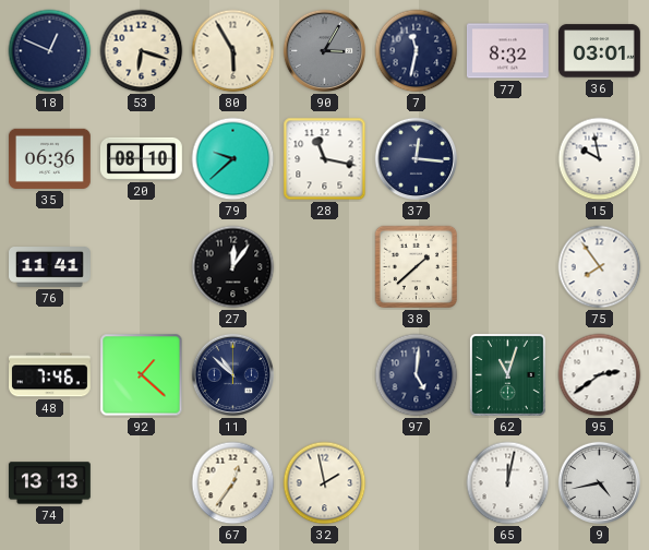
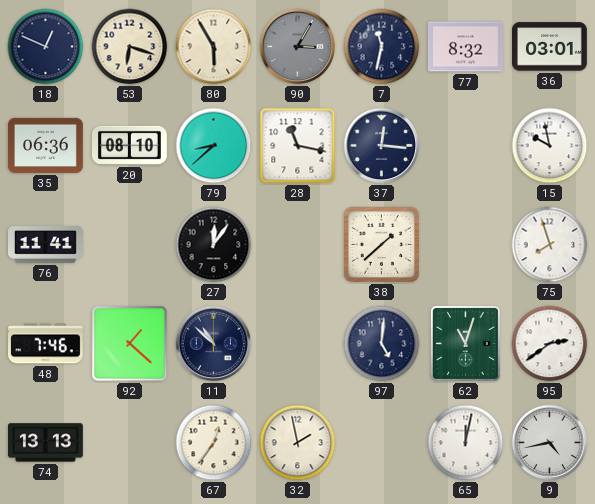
79: 9:38 -> 8:38
75: 7:54 -> 7:57
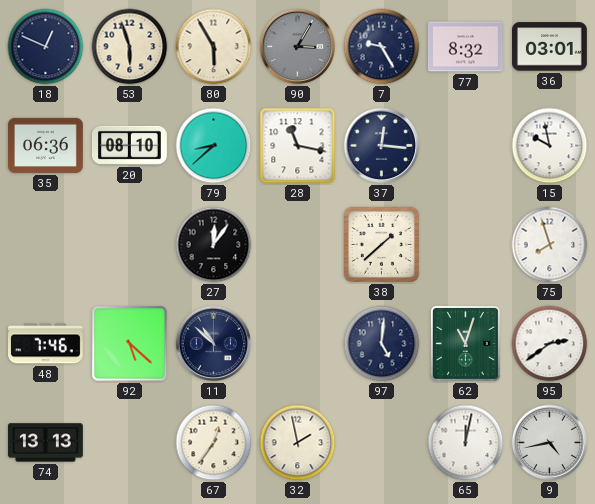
53: 6:18 -> 5:57
7: 11:32 -> 9:25
76: 11:41 -> none
92: 1:22 -> 5:22
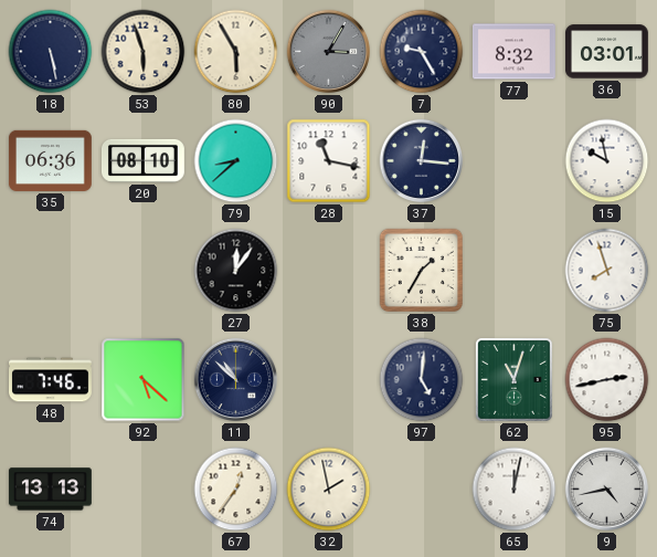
18: 12:49 -> 5:28
38: 1:38 -> 1:35
95: 2:39 -> 2:43
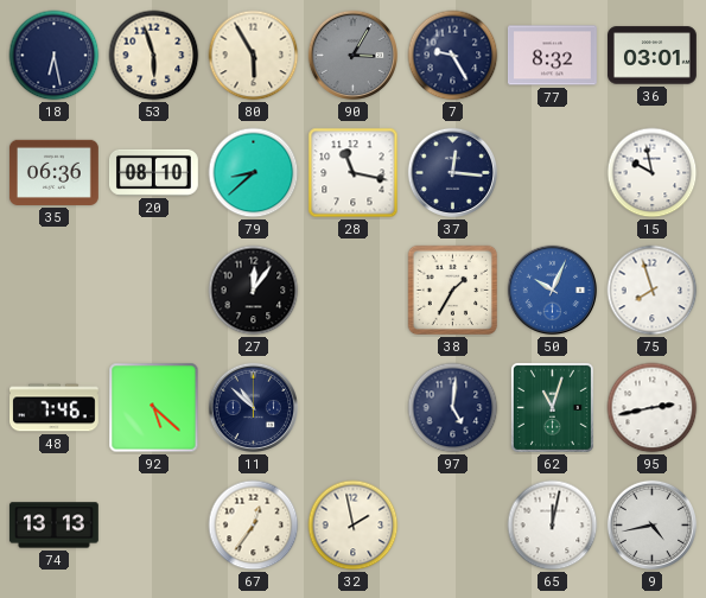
18: 5:28 -> 6:28
50: none -> 10:04
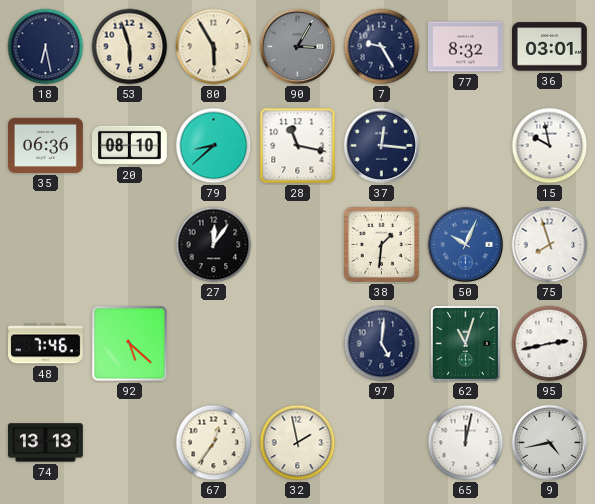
38: 1:35 -> 1:31
11: 10:52 -> none
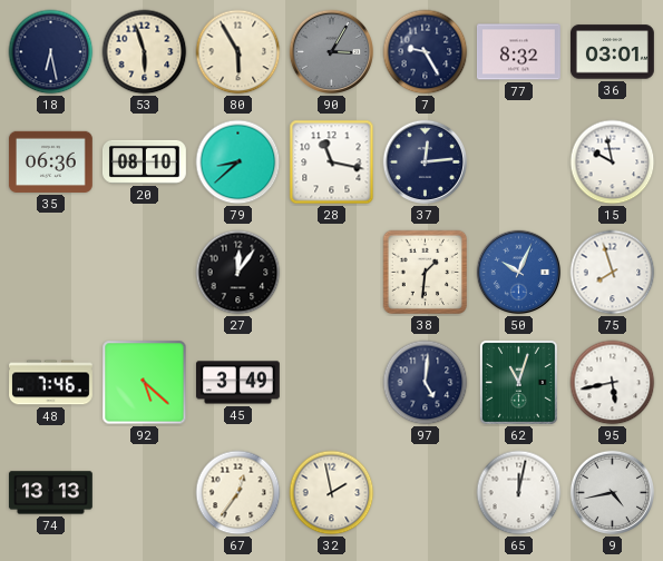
37: 12:16 -> 12:14
45: none -> 3:49
95: 2:43 -> 5:43
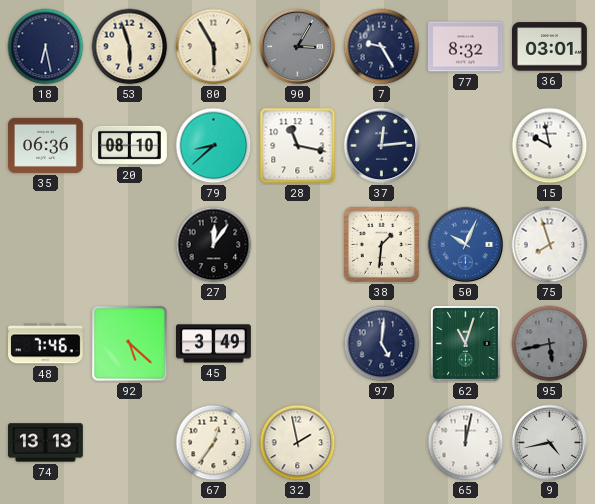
95 dial: white -> grey
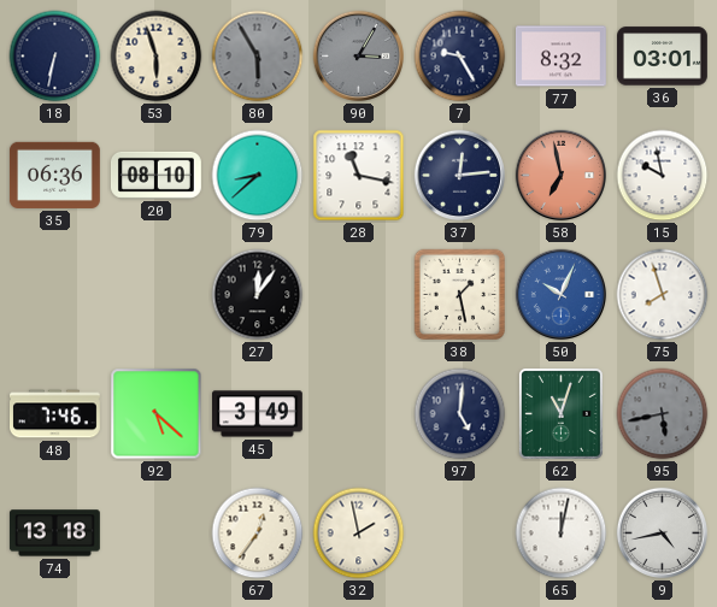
18: 6:28 -> 6:32
80 dial: cream -> grey
58: none -> 6:58
38: 1:31 -> 1:28
74: 13:13 -> 13:18
